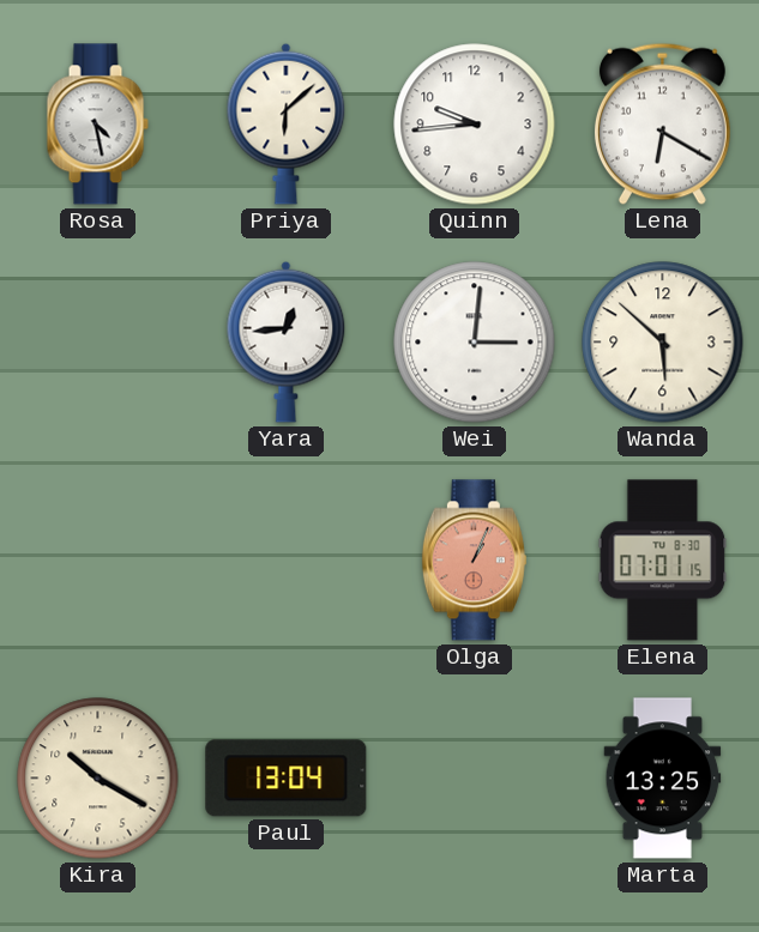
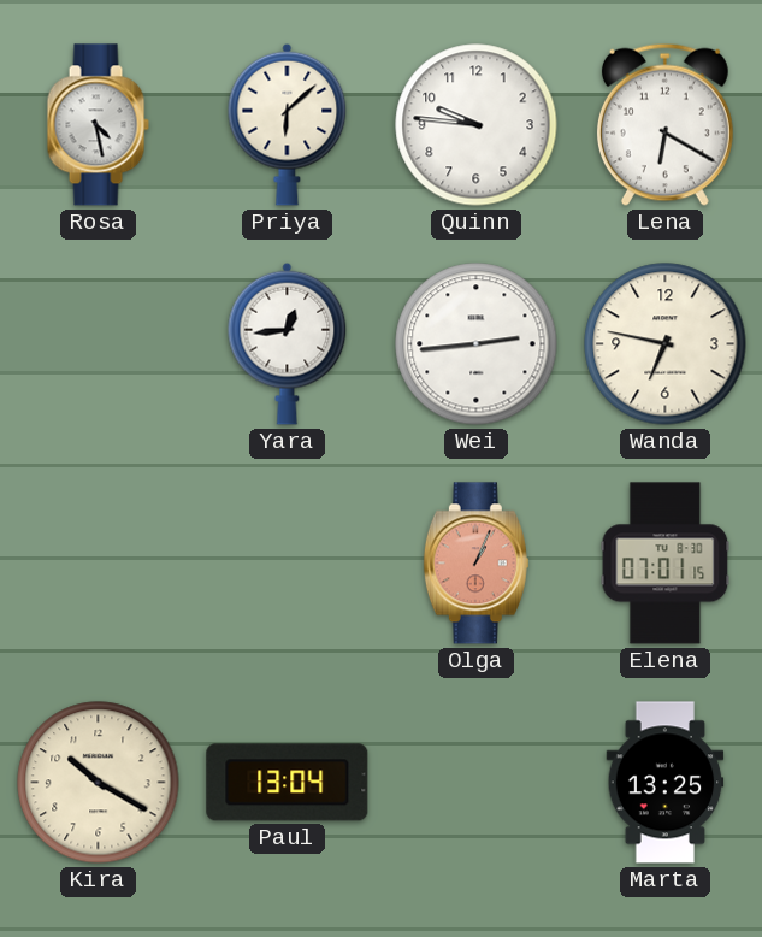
Quinn: 9:44 -> 9:46
Wei: 3:01 -> 2:44
Wanda: 5:52 -> 6:47
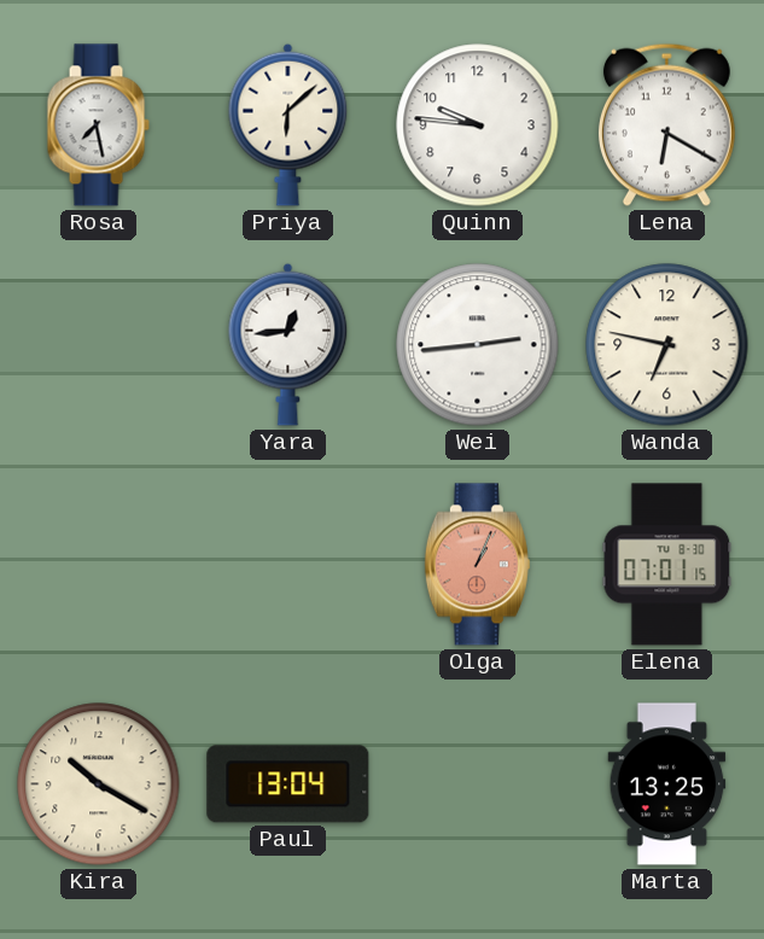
Rosa: 4:28 -> 7:28
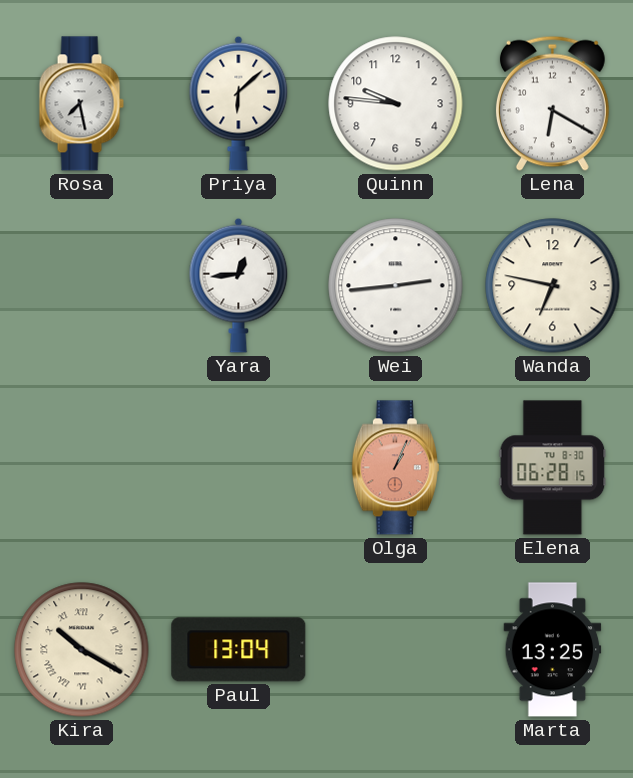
Elena: 07:01 -> 06:28
Kira numerals: Arabic -> Roman
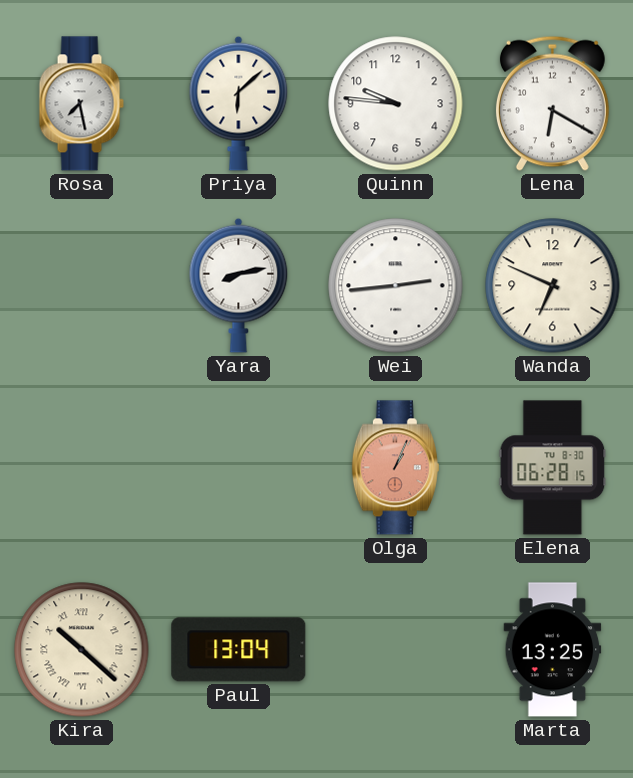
Yara: 12:44 -> 8:13
Wanda: 6:47 -> 6:49
Kira: 10:20 -> 10:22
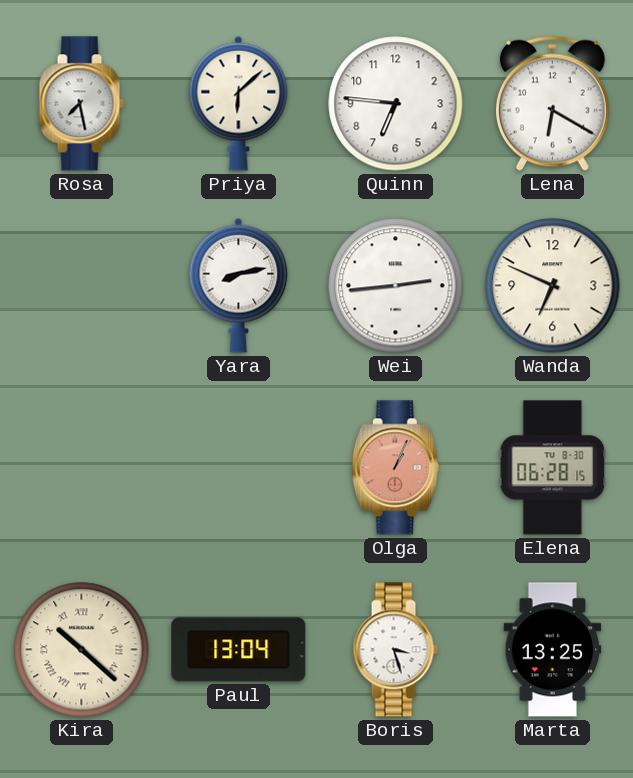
Quinn: 9:46 -> 6:46
Boris: none -> 3:27
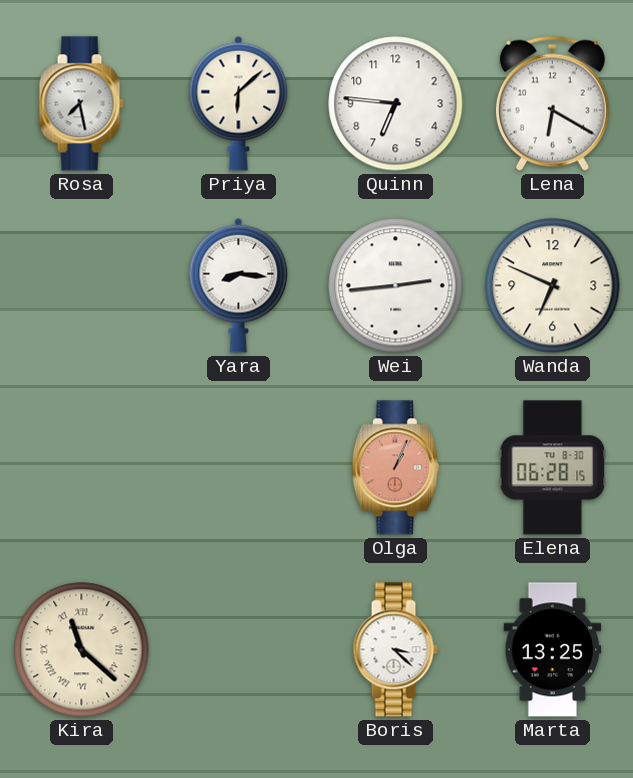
Yara: 8:13 -> 8:16
Kira: 10:22 -> 11:22
Paul: 13:04 -> none
Boris: 3:27 -> 3:22
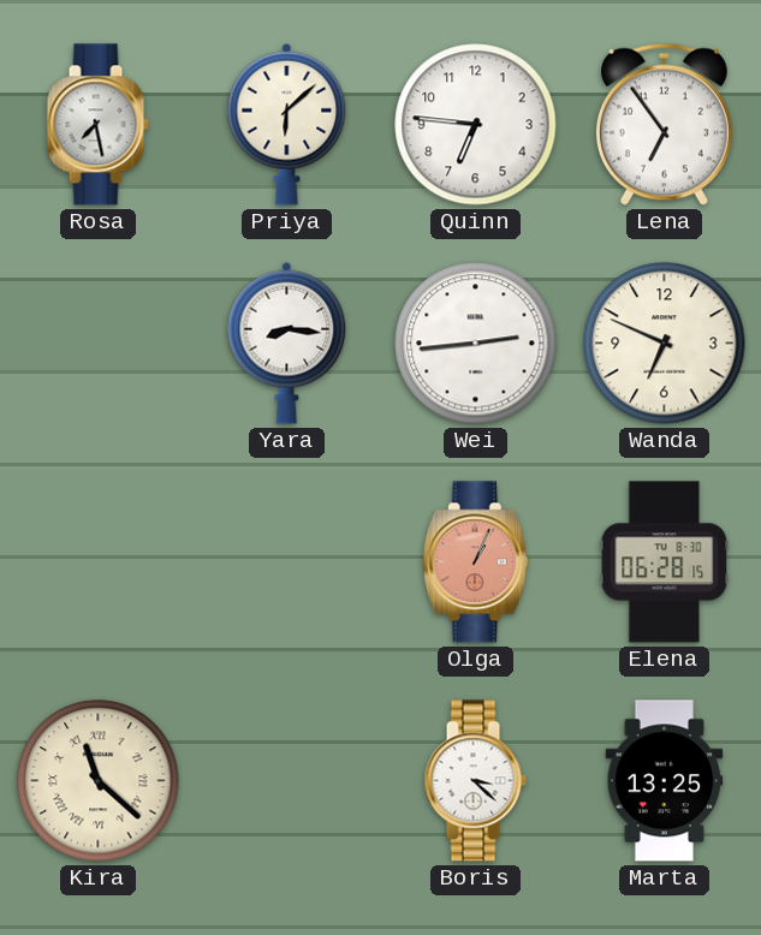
Lena: 6:20 -> 6:54
